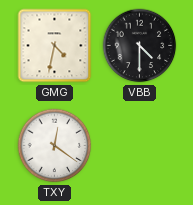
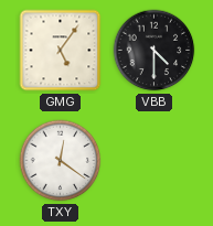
GMG: 4:32 -> 5:06
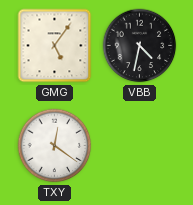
VBB: 4:30 -> 4:32
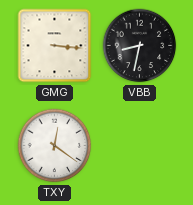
GMG: 5:06 -> 3:16
VBB: 4:32 -> 8:32
